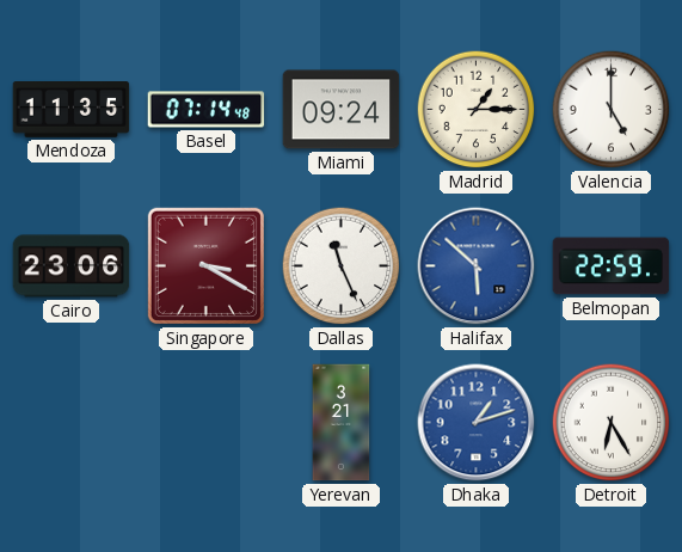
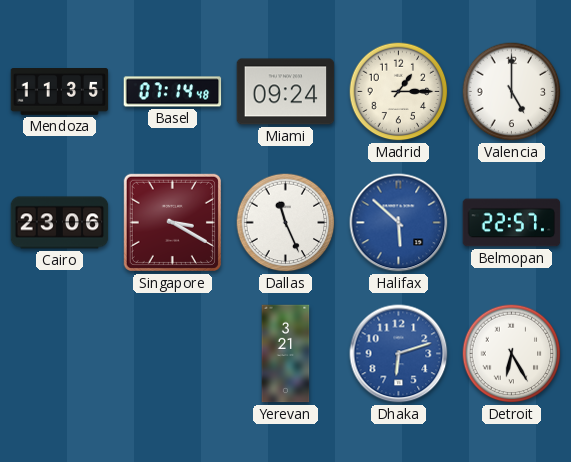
Belmopan: 22:59 -> 22:57
Dhaka: 1:12 -> 6:12
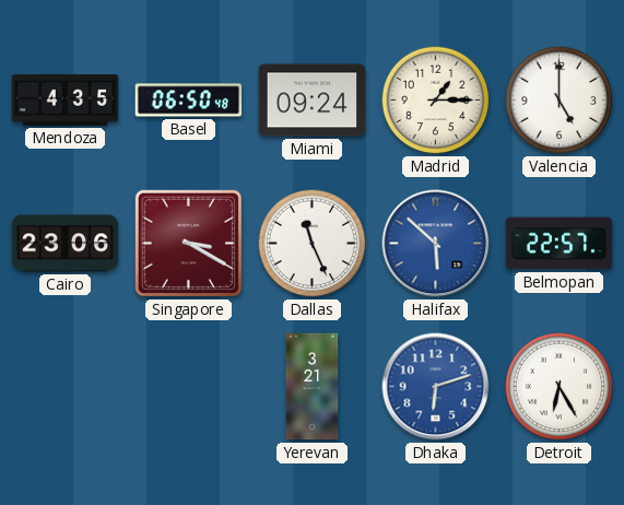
Mendoza: 11:35 -> 4:35
Basel: 07:14 -> 06:50
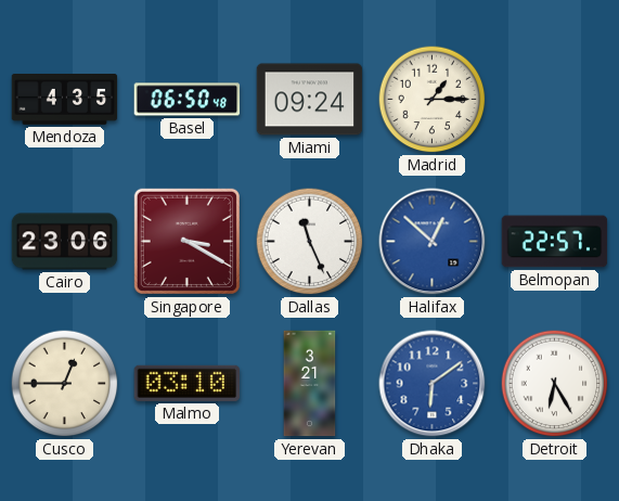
Valencia: 5:00 -> none
Halifax: 5:52 -> 12:52
Cusco: none -> 12:45
Malmo: none -> 03:10
Dhaka: 6:12 -> 6:09
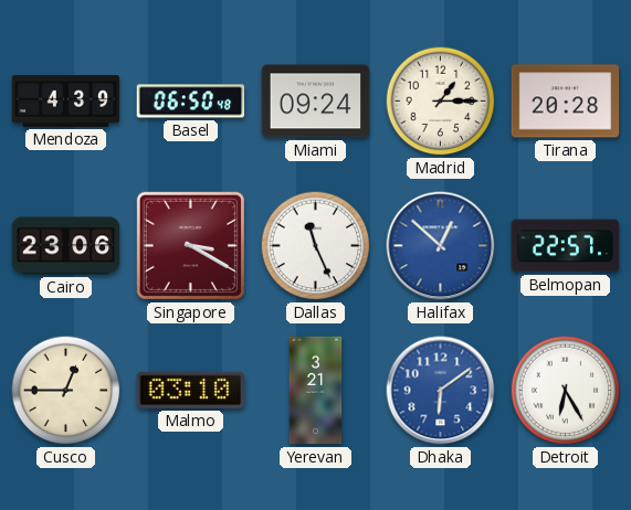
Mendoza: 4:35 -> 4:39
Tirana: none -> 20:28
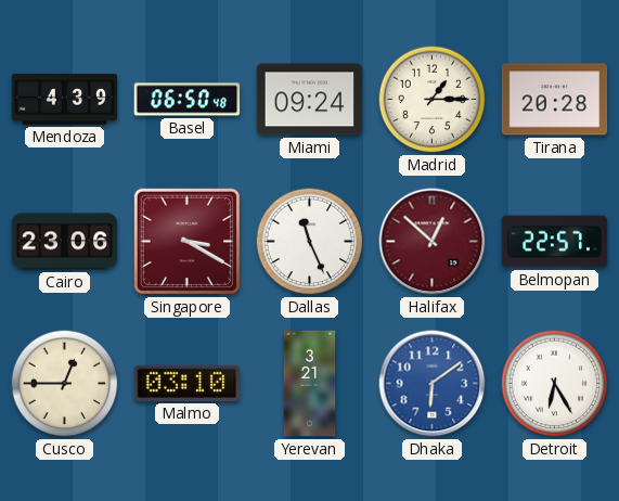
Halifax dial: blue -> burgundy
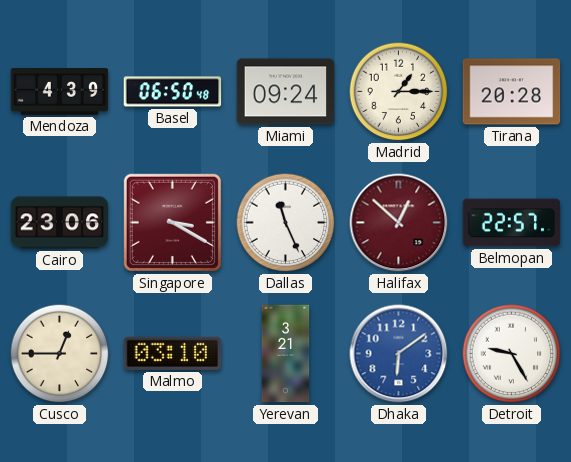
Detroit: 6:25 -> 9:25
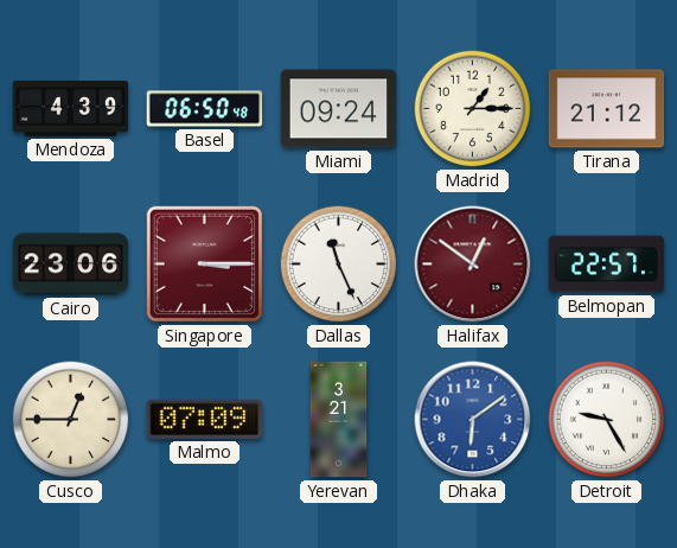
Tirana: 20:28 -> 21:12
Singapore: 3:20 -> 3:15
Halifax: 12:52 -> 12:51
Malmo: 03:10 -> 07:09
